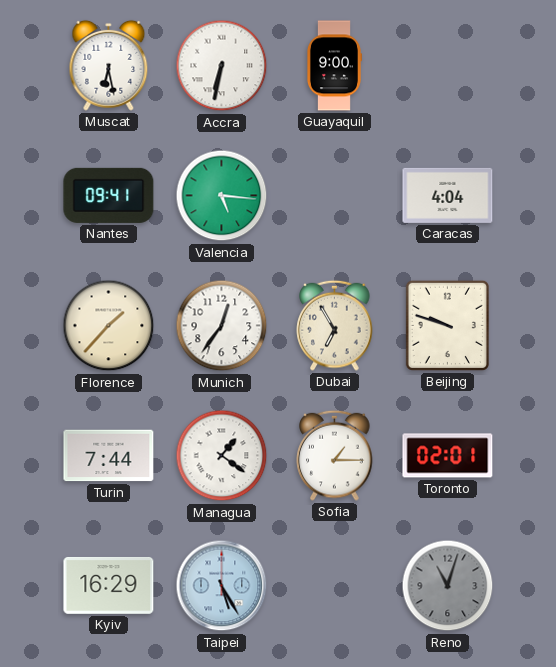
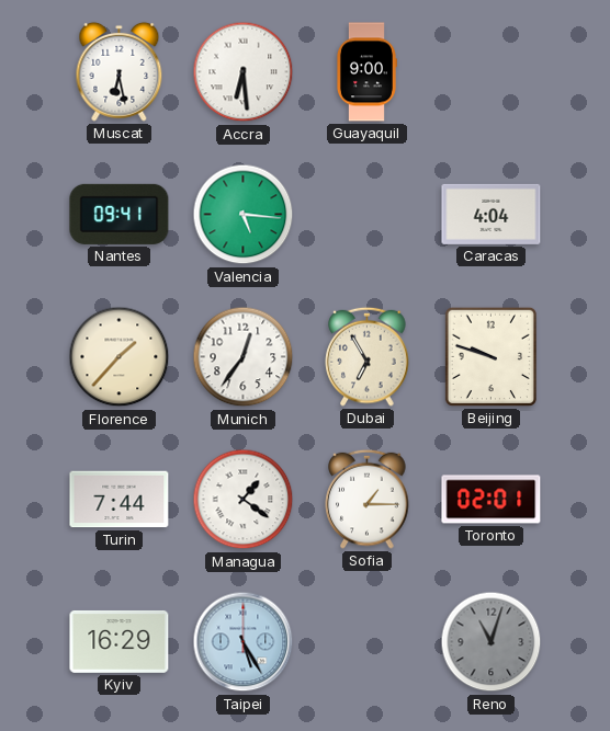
Accra: 6:32 -> 6:29
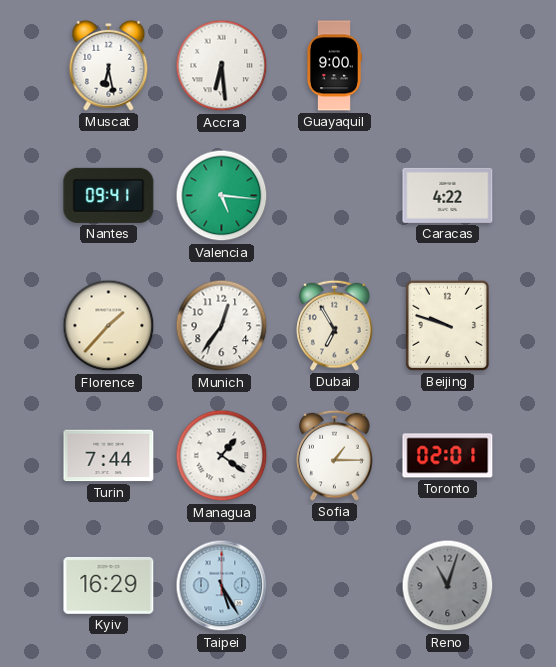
Caracas: 4:04 -> 4:22
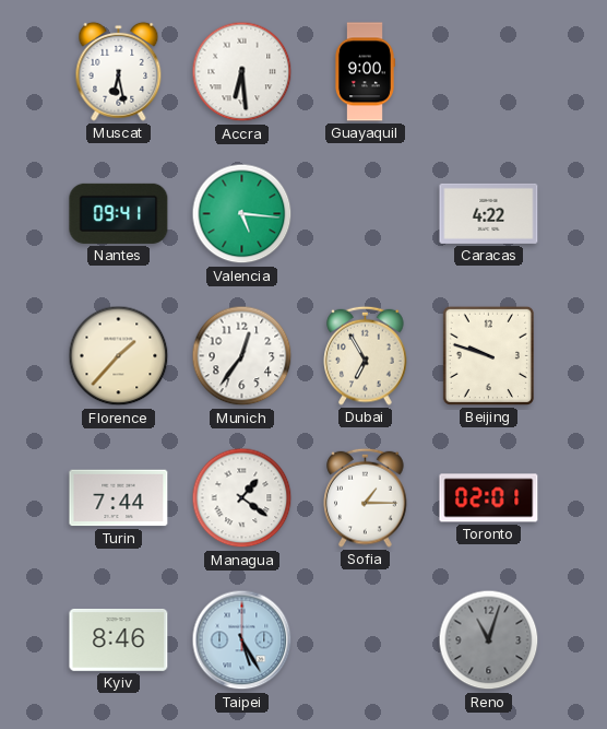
Kyiv: 16:29 -> 8:46
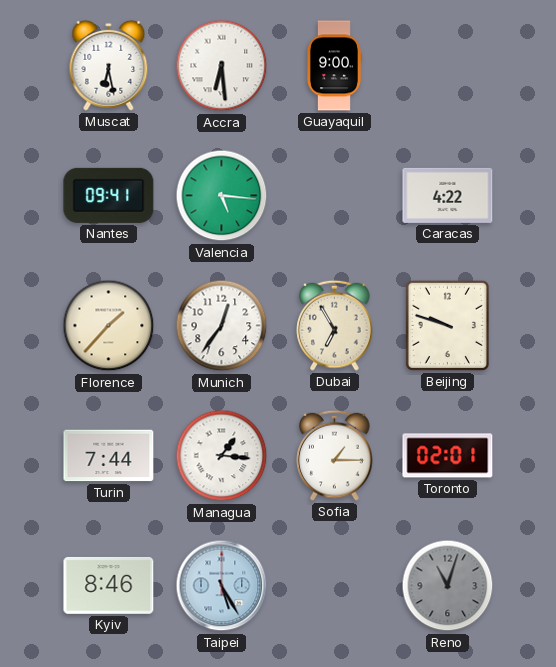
Managua: 1:21 -> 1:16
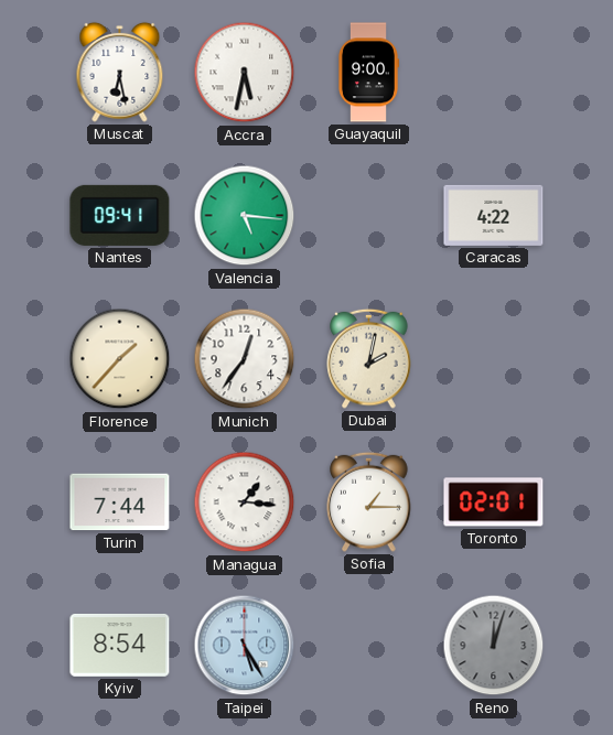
Accra: 6:29 -> 5:32
Dubai: 6:55 -> 2:02
Beijing: 9:48 -> none
Kyiv: 8:46 -> 8:54
Reno: 11:03 -> 12:03
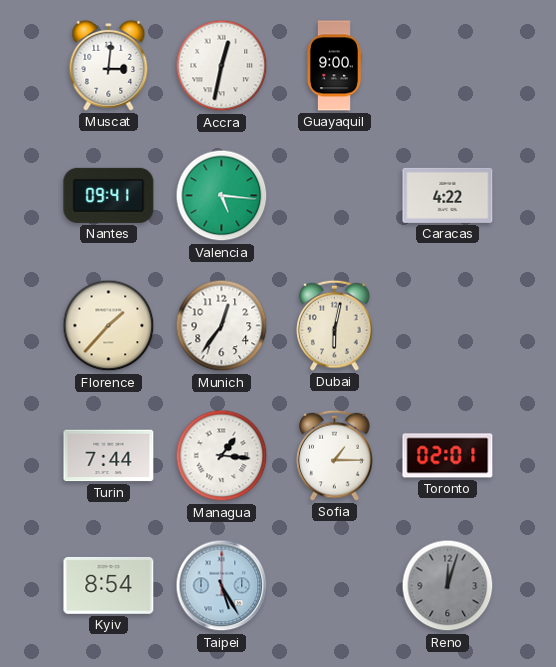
Muscat: 6:28 -> 3:01
Accra: 5:32 -> 12:32
Dubai: 2:02 -> 6:02
